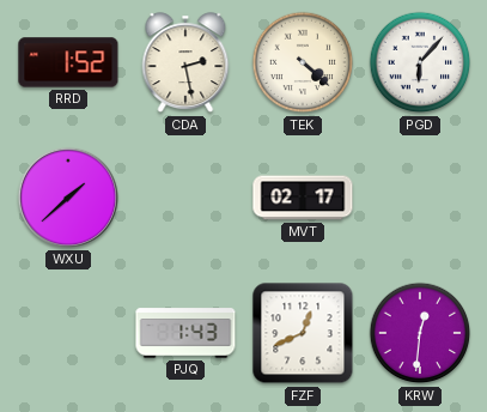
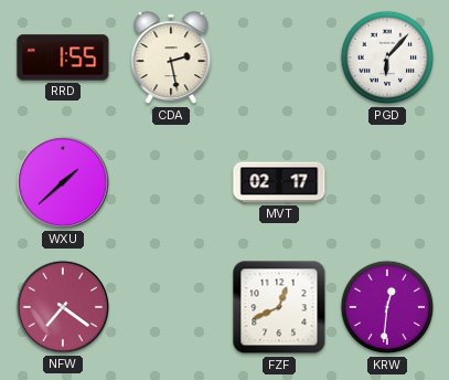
RRD: 1:52 -> 1:55
TEK: 4:22 -> none
NFW: none -> 7:21
PJQ: 1:43 -> none
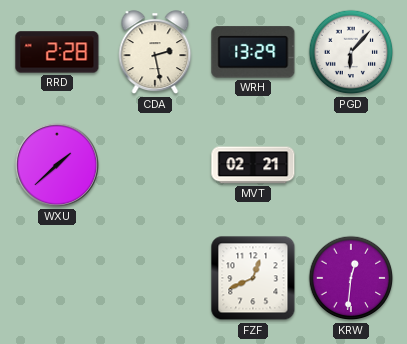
RRD: 1:55 -> 2:28
WRH: none -> 13:29
MVT: 02:17 -> 02:21
NFW: 7:21 -> none
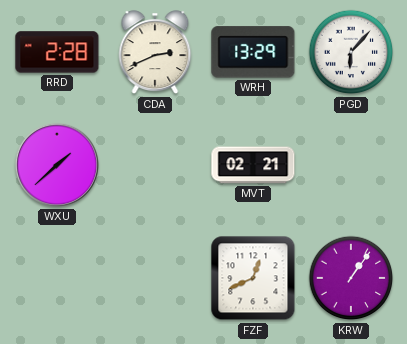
CDA: 2:28 -> 2:41
KRW: 12:31 -> 1:06
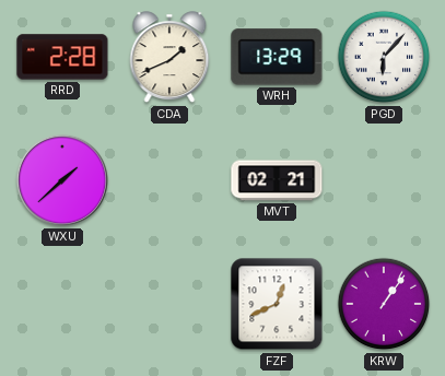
CDA: 2:41 -> 1:41
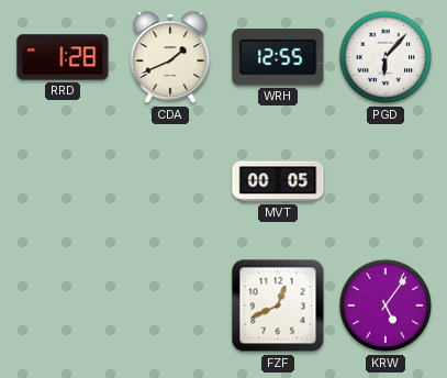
RRD: 2:28 -> 1:28
WRH: 13:29 -> 12:55
WXU: 1:38 -> none
MVT: 02:21 -> 00:05
KRW: 1:06 -> 5:06
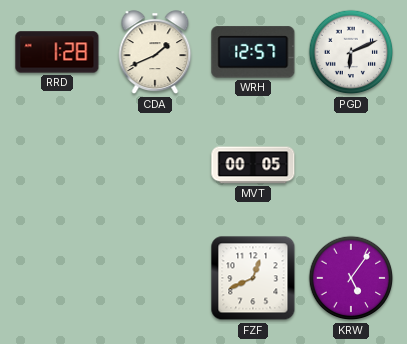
WRH: 12:55 -> 12:57
PGD: 6:07 -> 6:11
